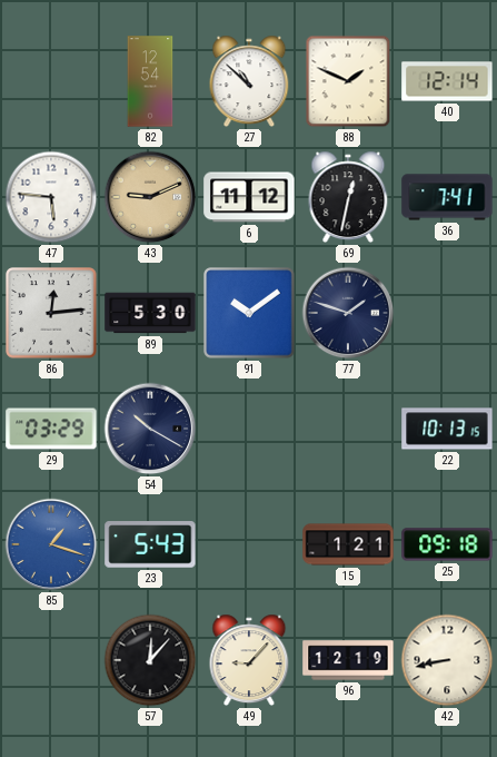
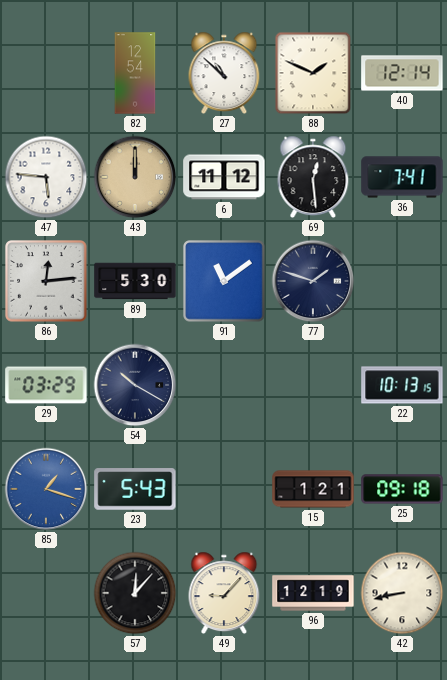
43: 9:11 -> 12:00
69: 12:32 -> 12:29
91: 10:09 -> 11:09
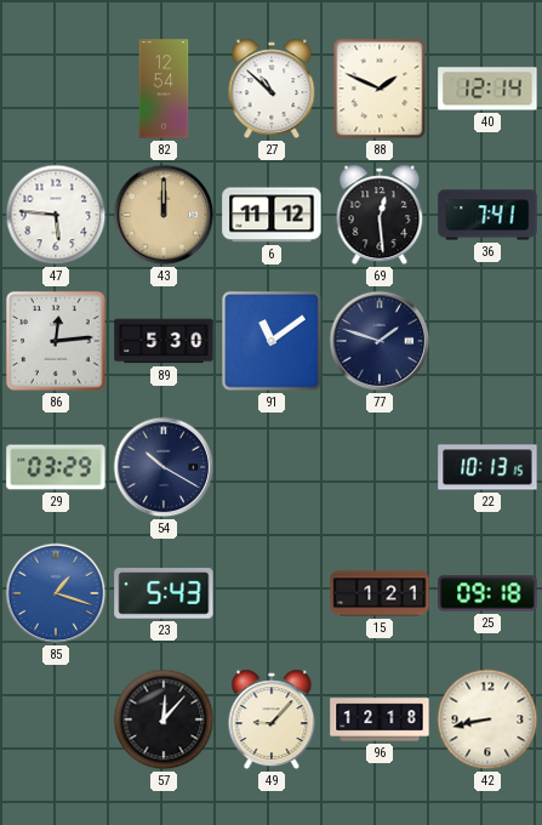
96: 12:19 -> 12:18
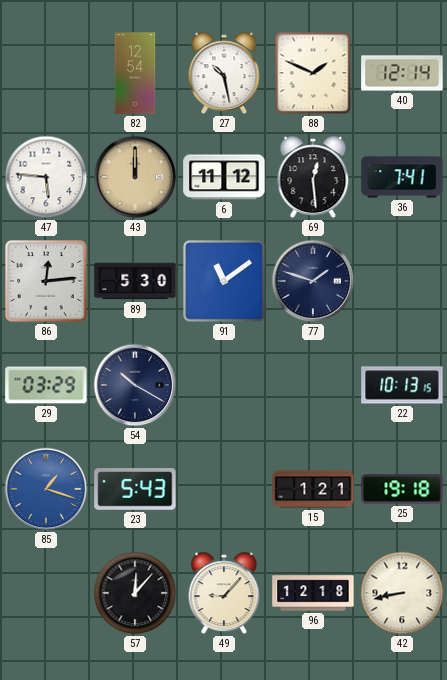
27: 10:52 -> 10:28
25: 09:18 -> 19:18
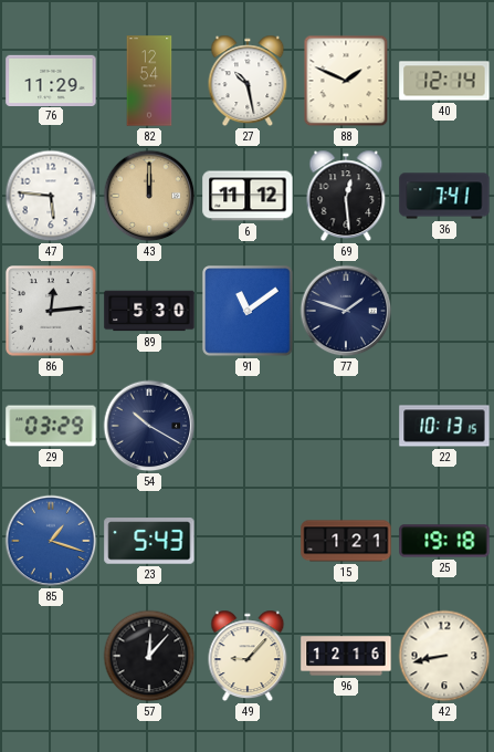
76: none -> 11:29
96: 12:18 -> 12:16
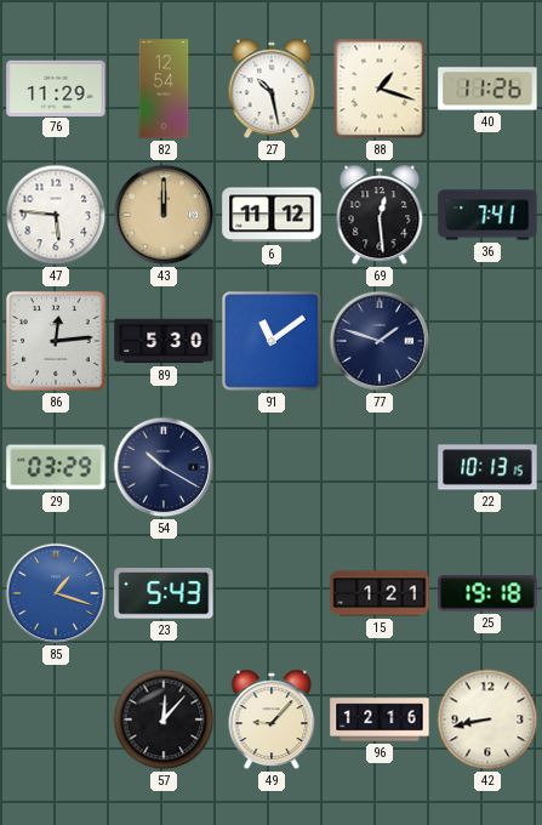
88: 1:49 -> 1:18
40: 12:14 -> 11:26
